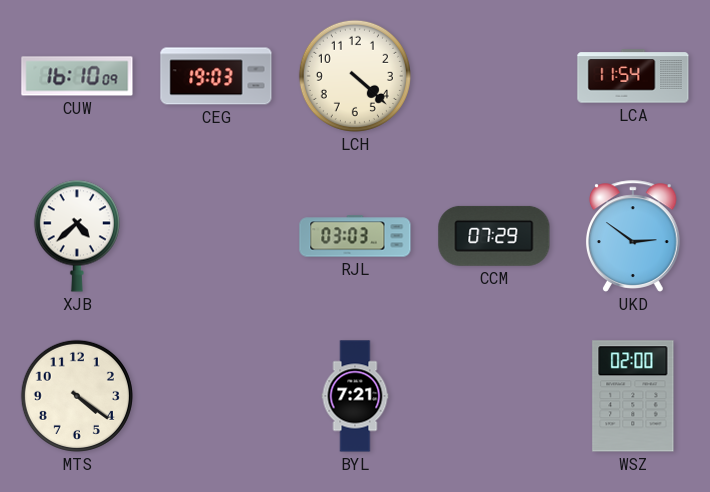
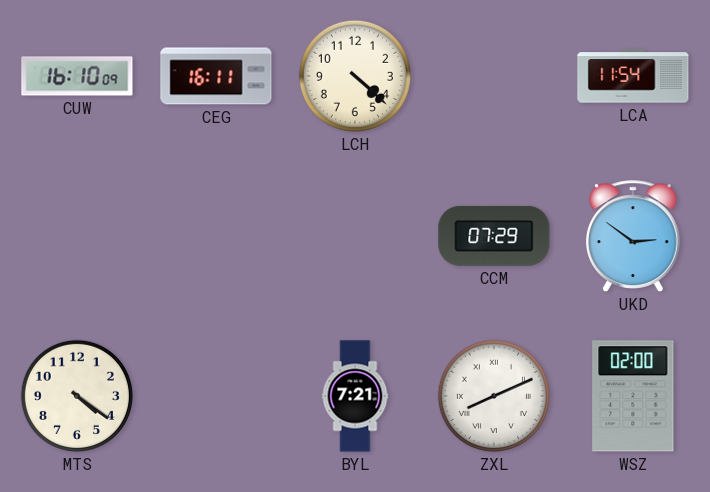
CEG: 19:03 -> 16:11
XJB: 4:38 -> none
RJL: 03:03 -> none
ZXL: none -> 8:11
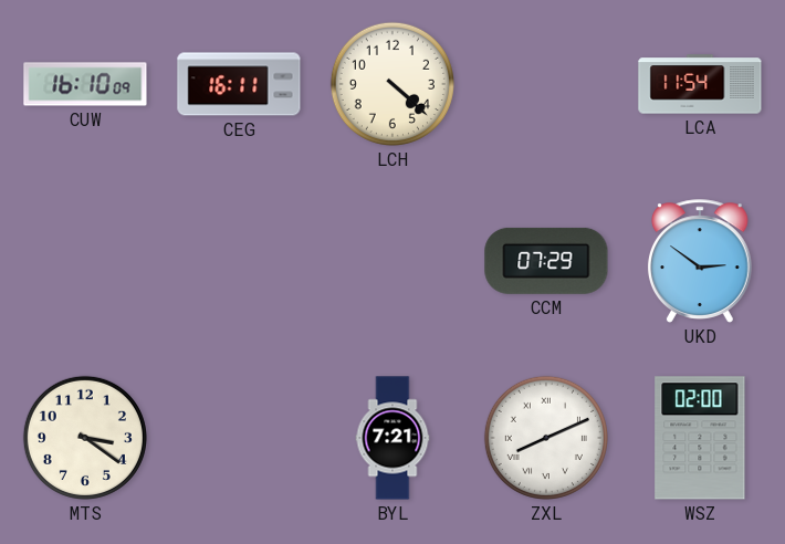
MTS: 4:21 -> 3:21
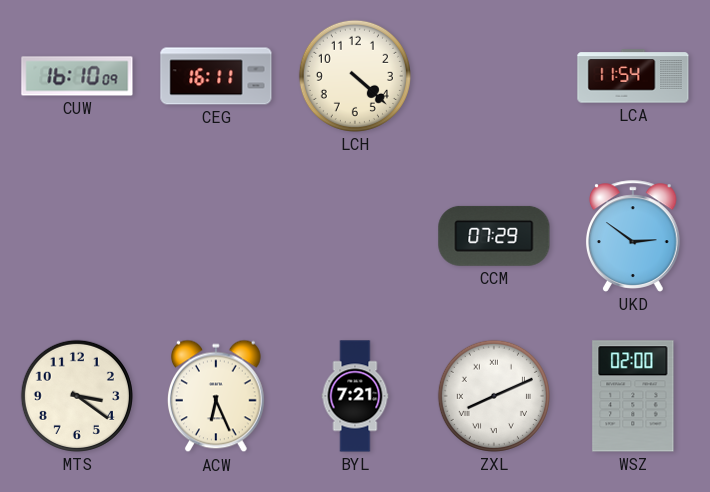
ACW: none -> 6:26
